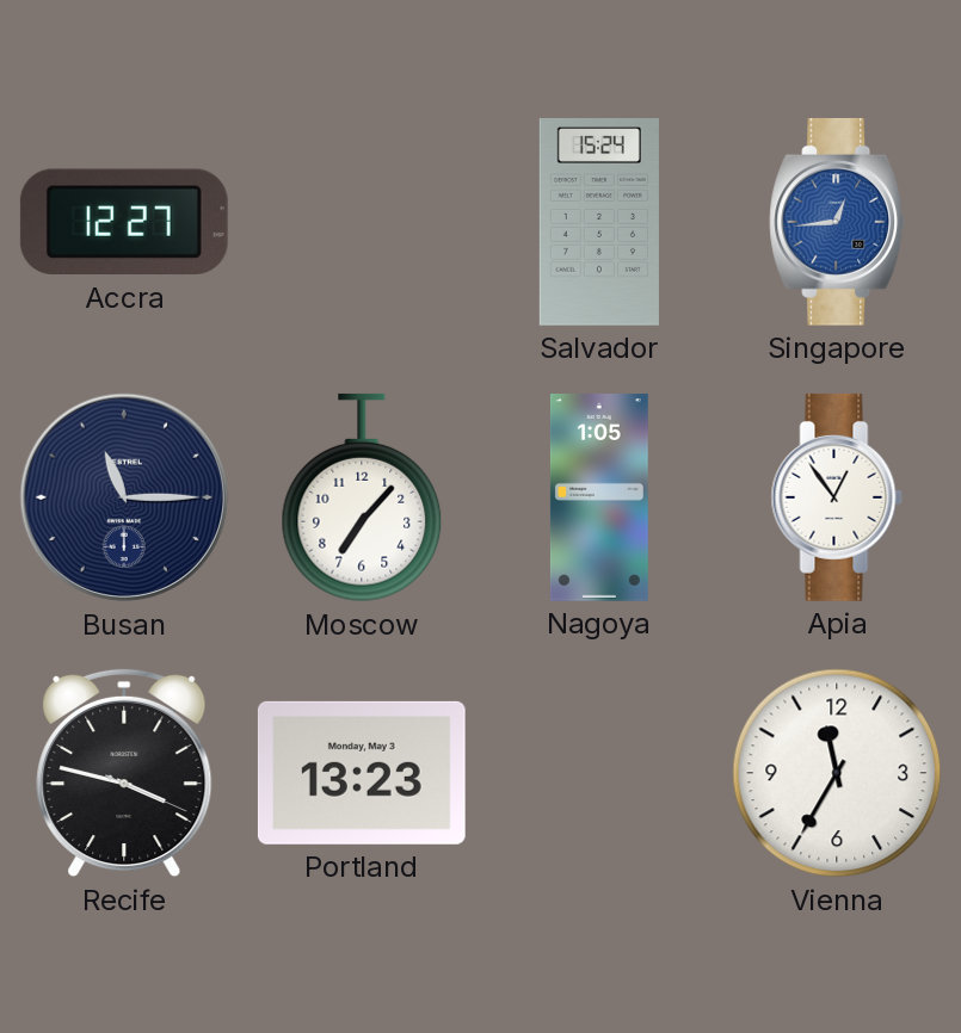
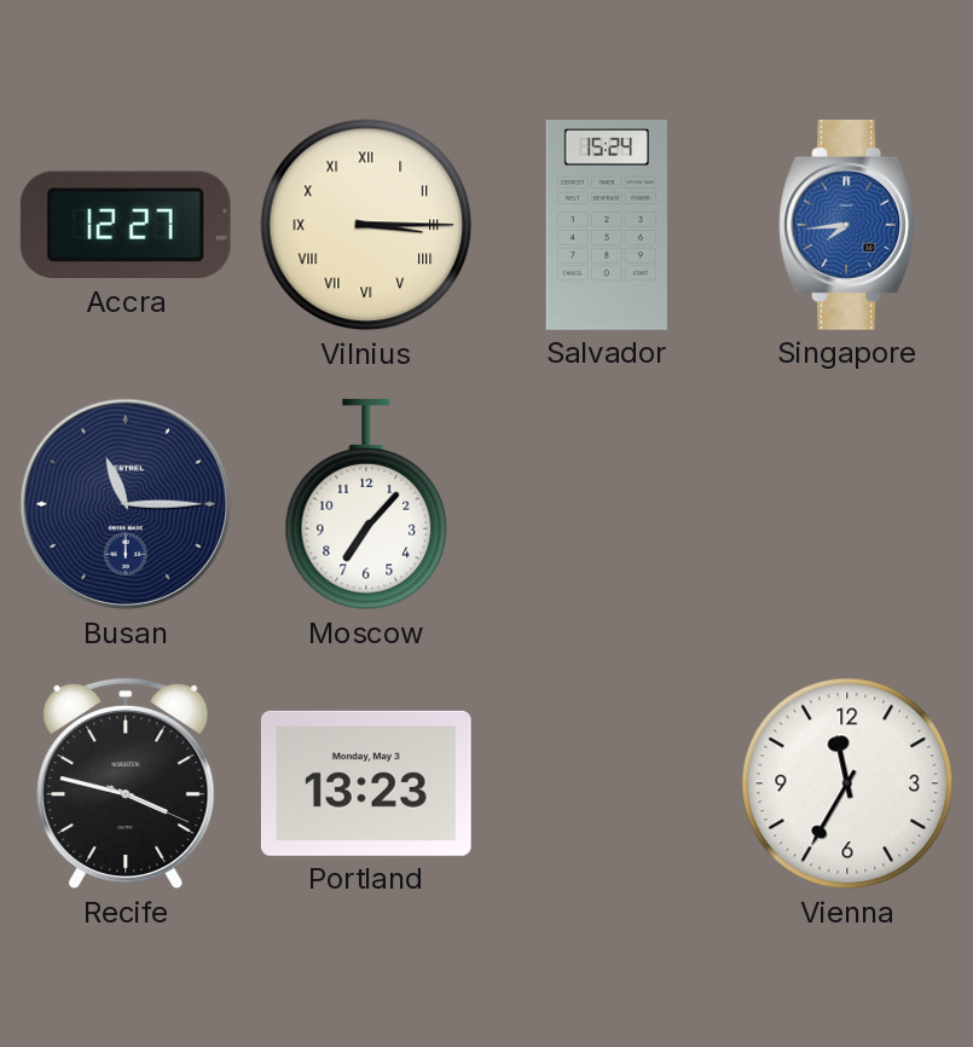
Vilnius: none -> 3:15
Singapore: 12:44 -> 7:44
Nagoya: 1:05 -> none
Apia: 12:54 -> none
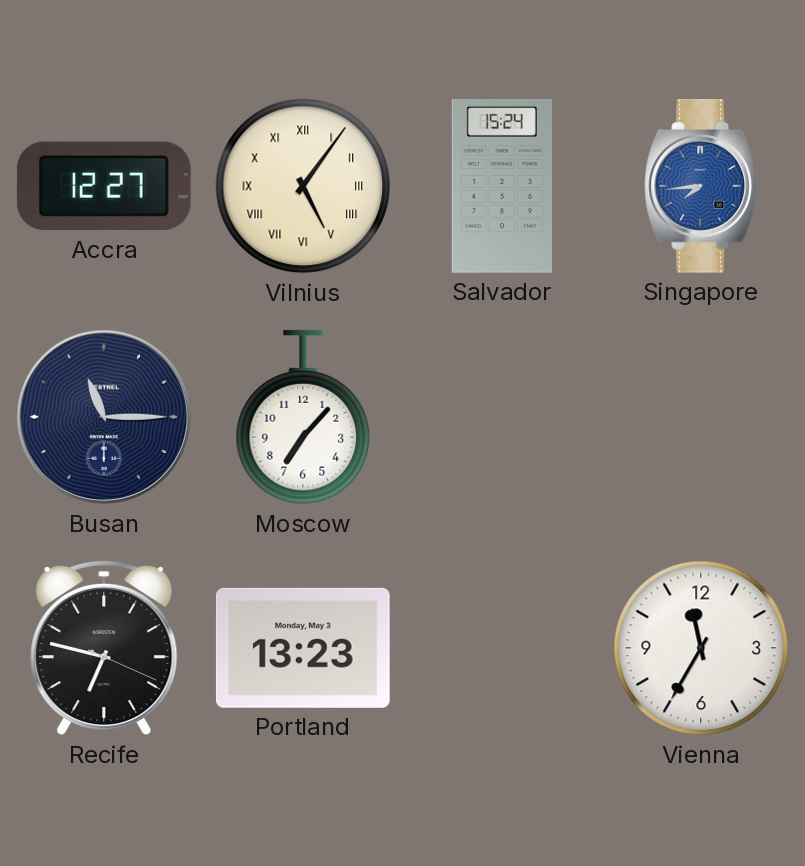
Vilnius: 3:15 -> 5:06
Recife: 3:47 -> 6:47
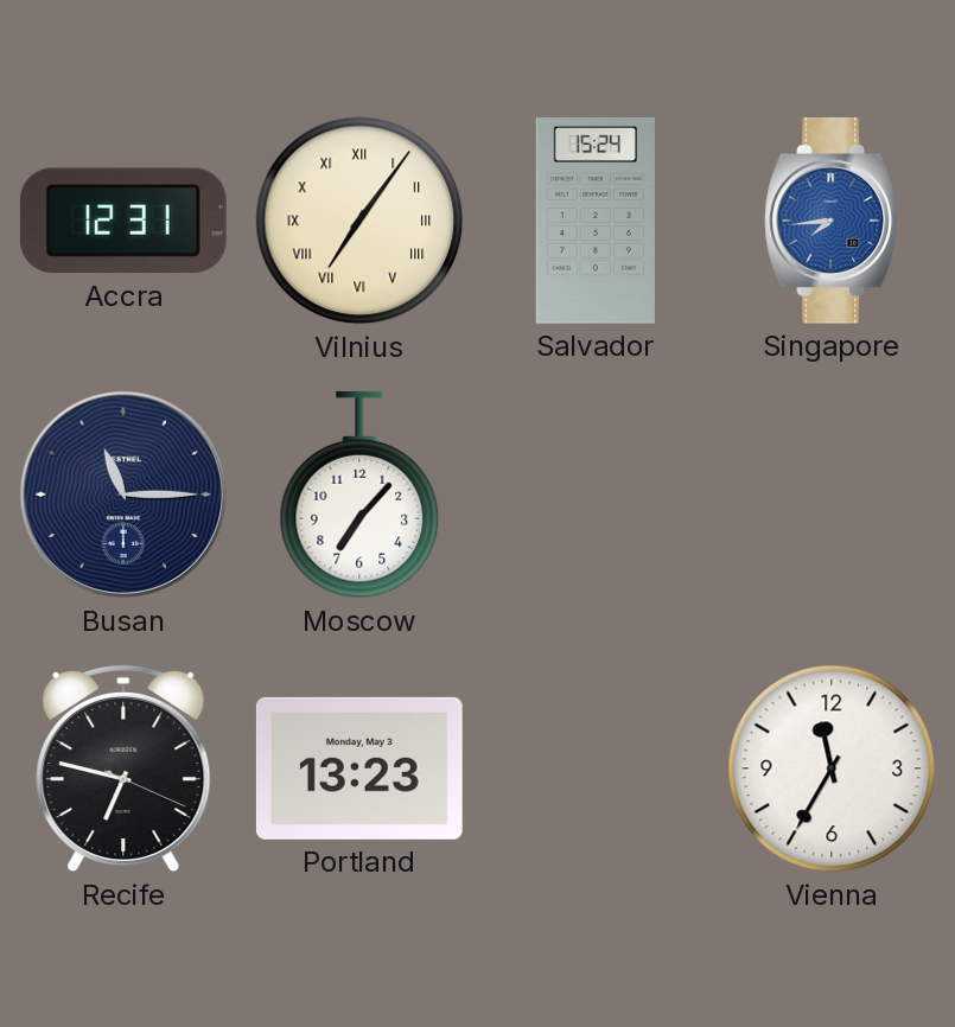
Accra: 12:27 -> 12:31
Vilnius: 5:06 -> 7:06
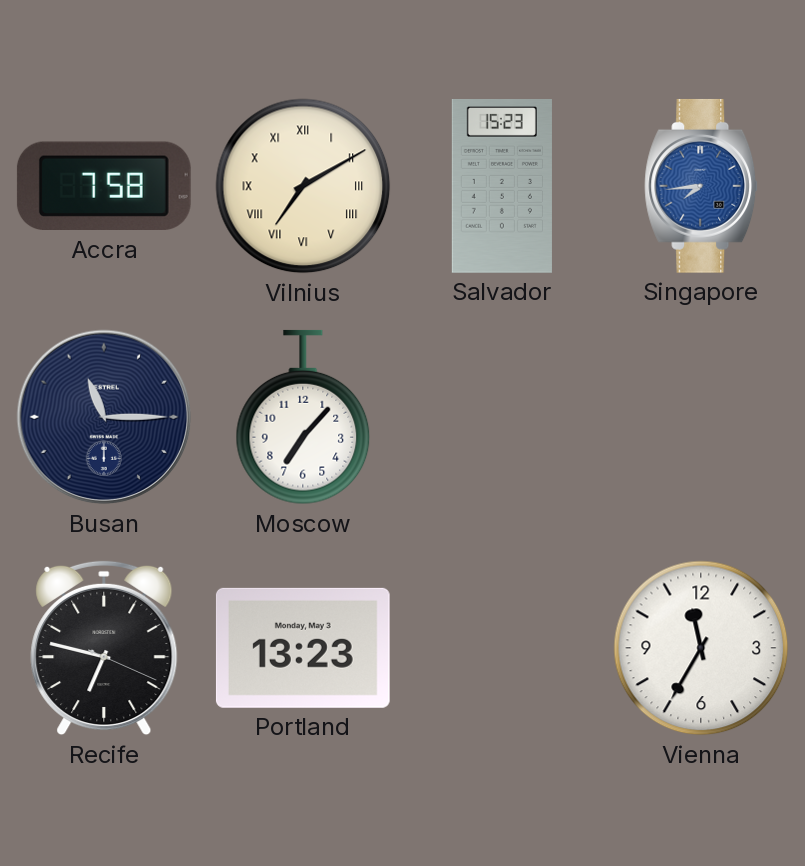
Accra: 12:31 -> 7:58
Vilnius: 7:06 -> 7:10
Salvador: 15:24 -> 15:23
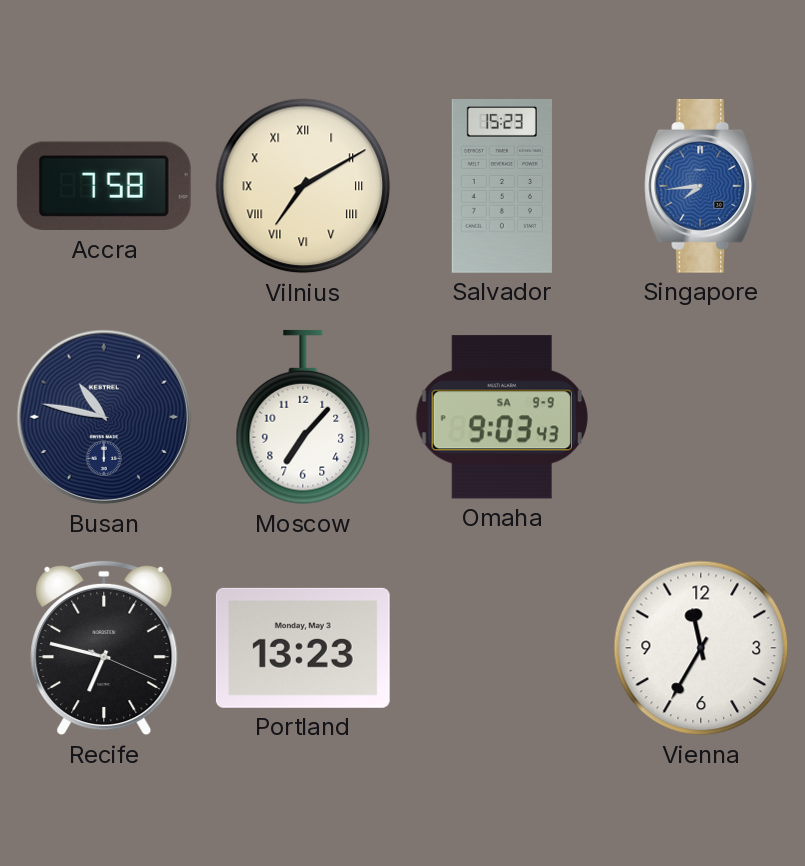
Busan: 11:15 -> 10:47
Omaha: none -> 9:03
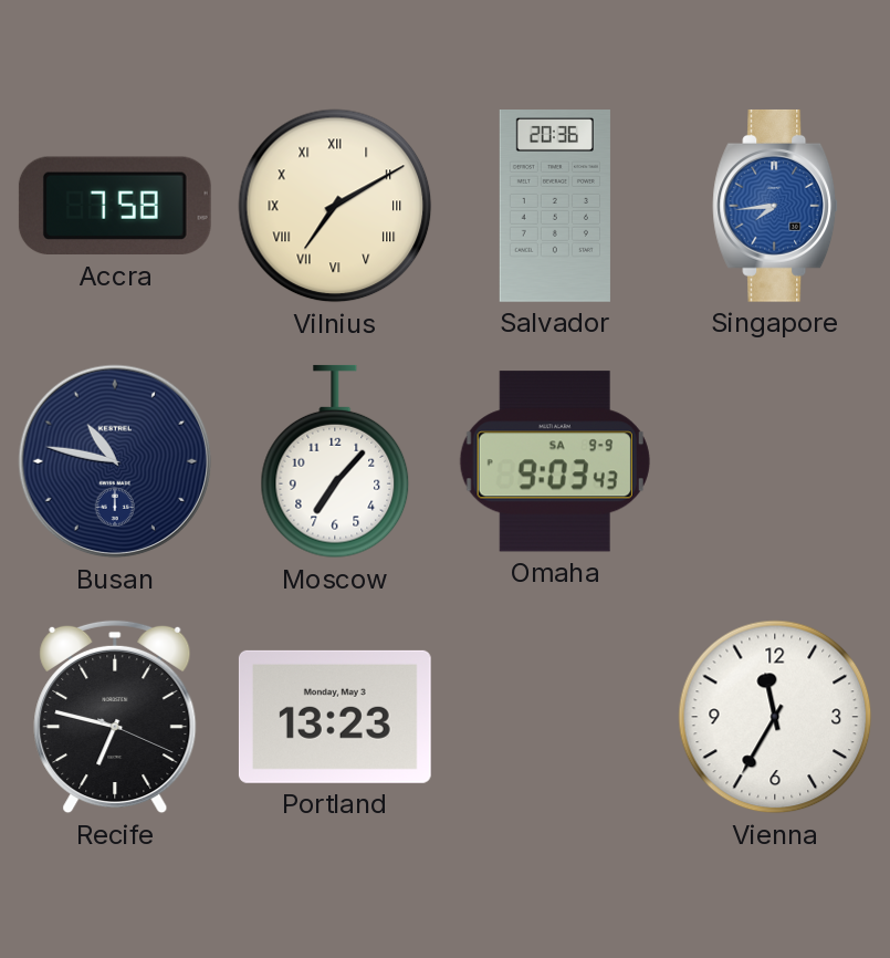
Salvador: 15:23 -> 20:36
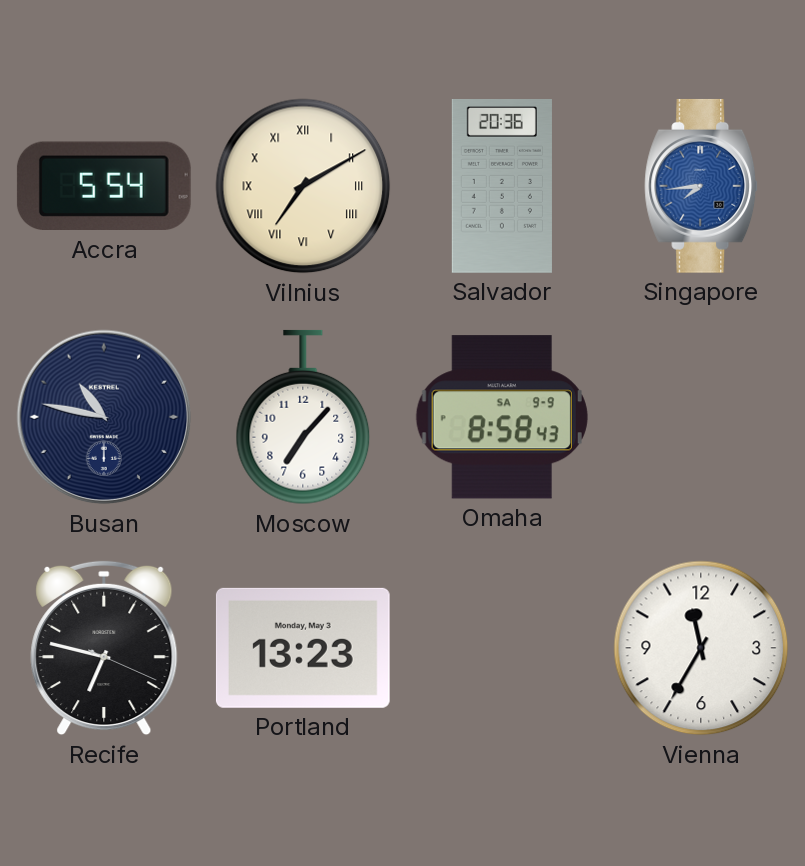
Accra: 7:58 -> 5:54
Omaha: 9:03 -> 8:58
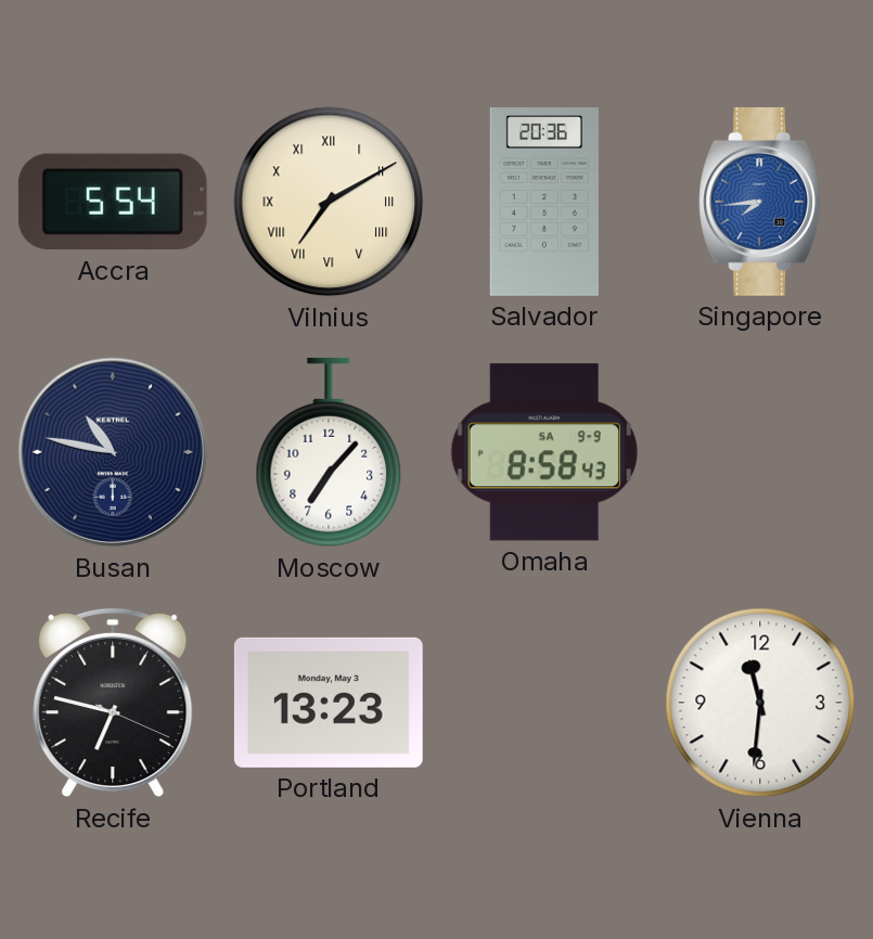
Vienna: 11:35 -> 11:31
